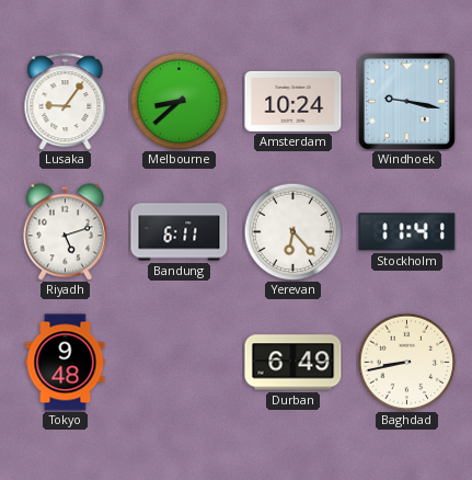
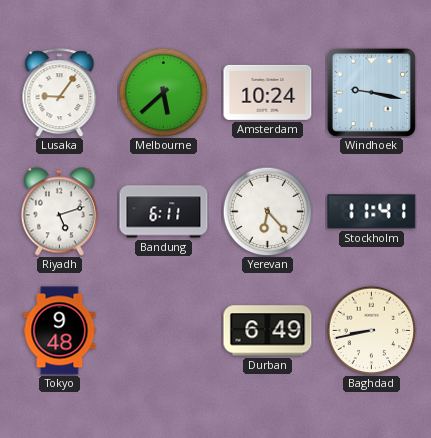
Melbourne: 8:38 -> 5:38
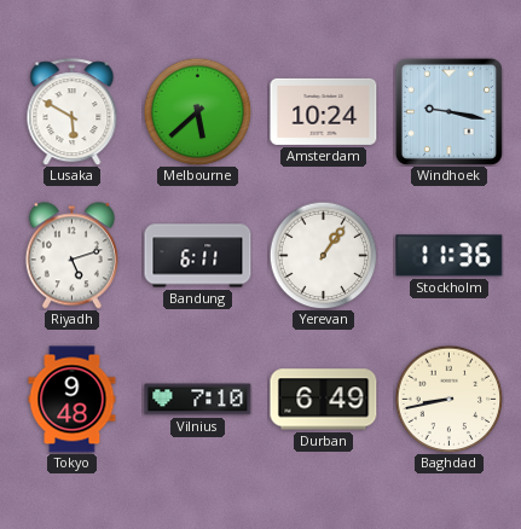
Lusaka: 9:06 -> 5:50
Yerevan: 6:23 -> 1:06
Stockholm: 11:41 -> 11:36
Vilnius: none -> 7:10
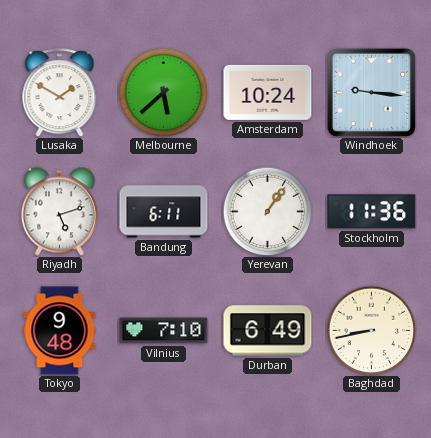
Lusaka: 5:50 -> 1:50
Windhoek: 9:17 -> 9:16
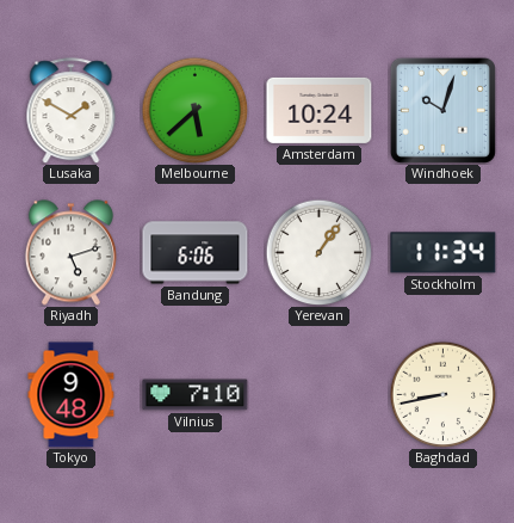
Windhoek: 9:16 -> 10:03
Bandung: 6:11 -> 6:06
Stockholm: 11:36 -> 11:34
Durban: 6:49 -> none
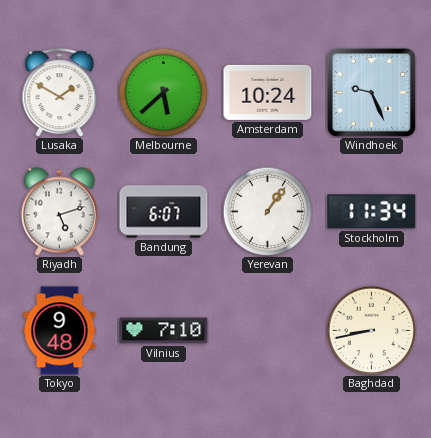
Windhoek: 10:03 -> 9:26
Bandung: 6:06 -> 6:07
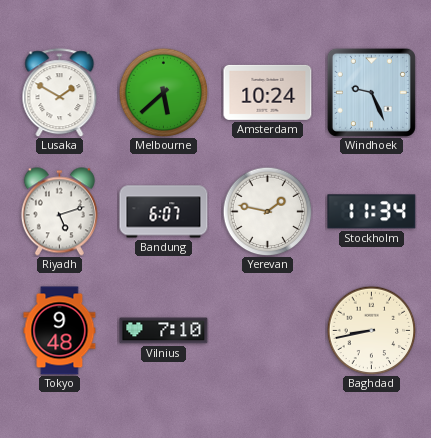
Yerevan: 1:06 -> 1:47
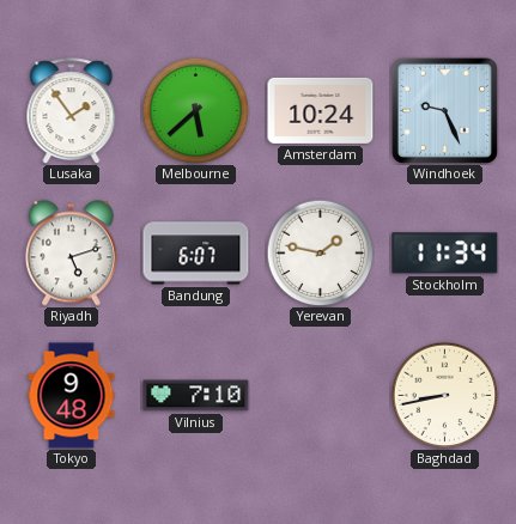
Lusaka: 1:50 -> 1:54
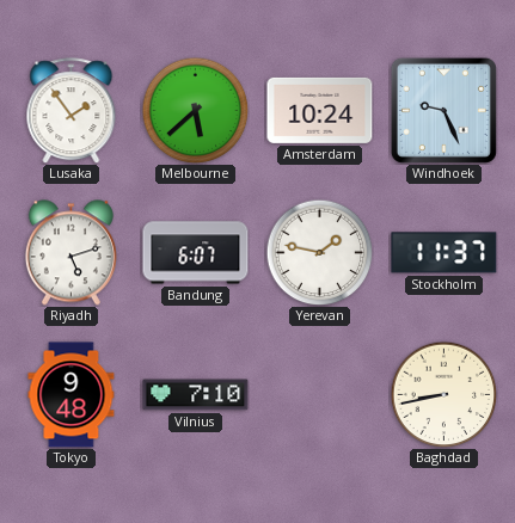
Stockholm: 11:34 -> 11:37
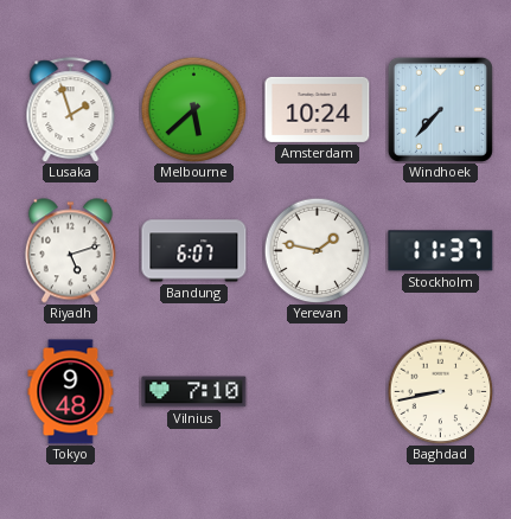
Lusaka: 1:54 -> 1:57
Windhoek: 9:26 -> 7:37
